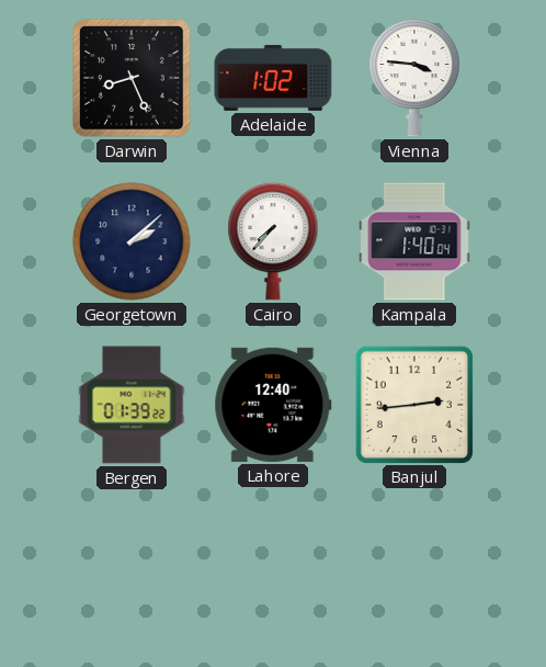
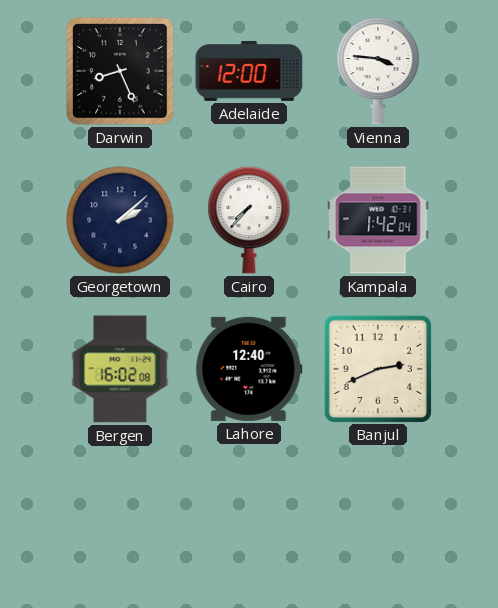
Adelaide: 1:02 -> 12:00
Kampala: 1:40 -> 1:42
Bergen: 01:39 -> 16:02
Banjul: 2:44 -> 2:41
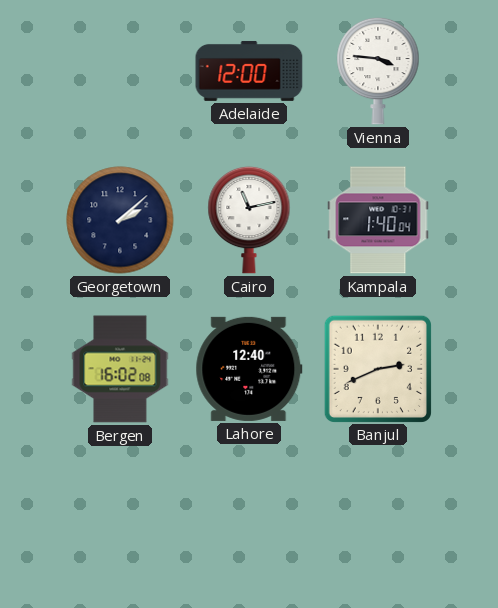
Darwin: 8:26 -> none
Cairo: 7:37 -> 11:13
Kampala: 1:42 -> 1:40
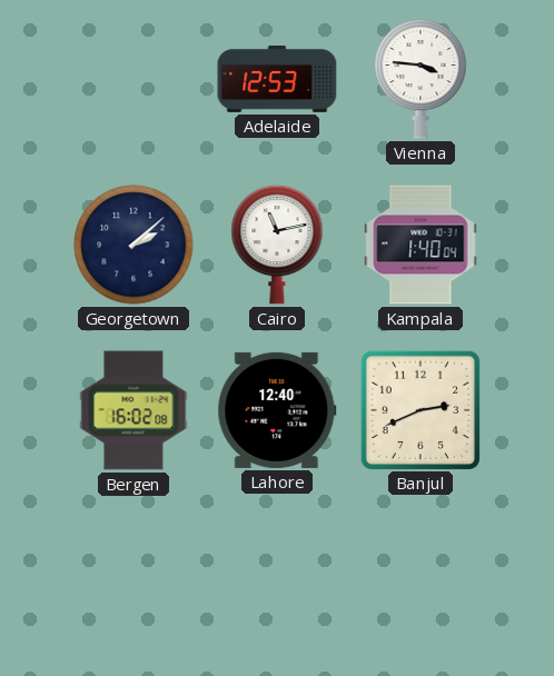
Adelaide: 12:00 -> 12:53
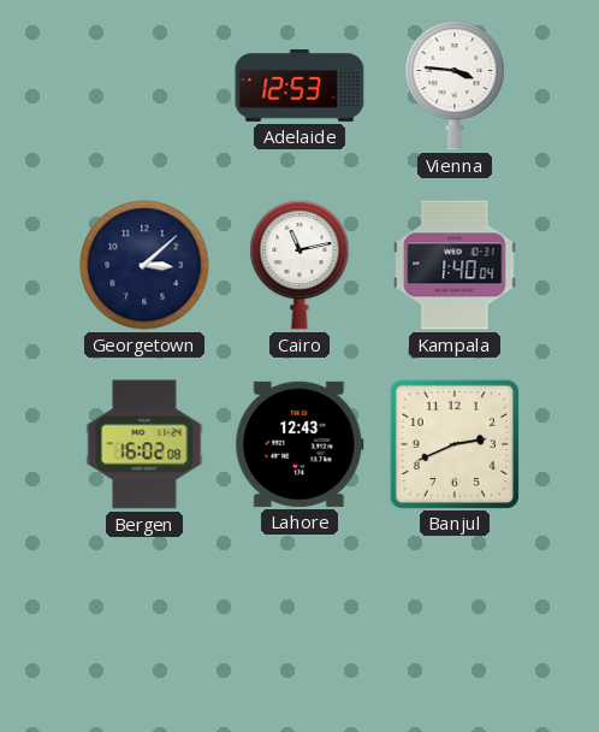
Georgetown: 2:08 -> 3:08
Lahore: 12:40 -> 12:43
